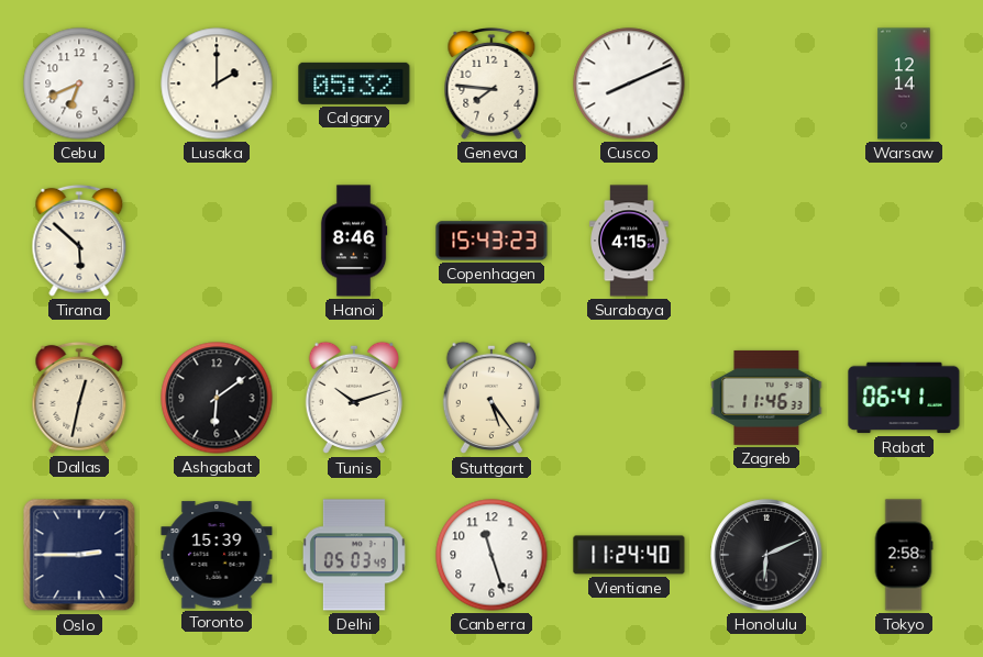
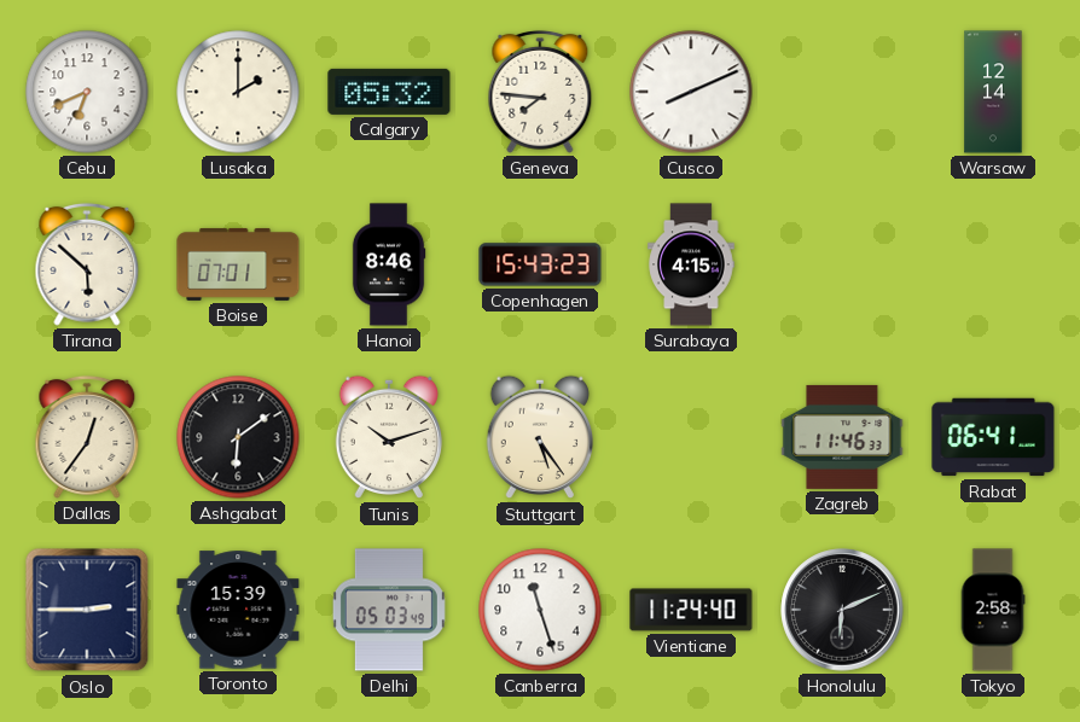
Boise: none -> 07:01
Dallas: 12:32 -> 12:36
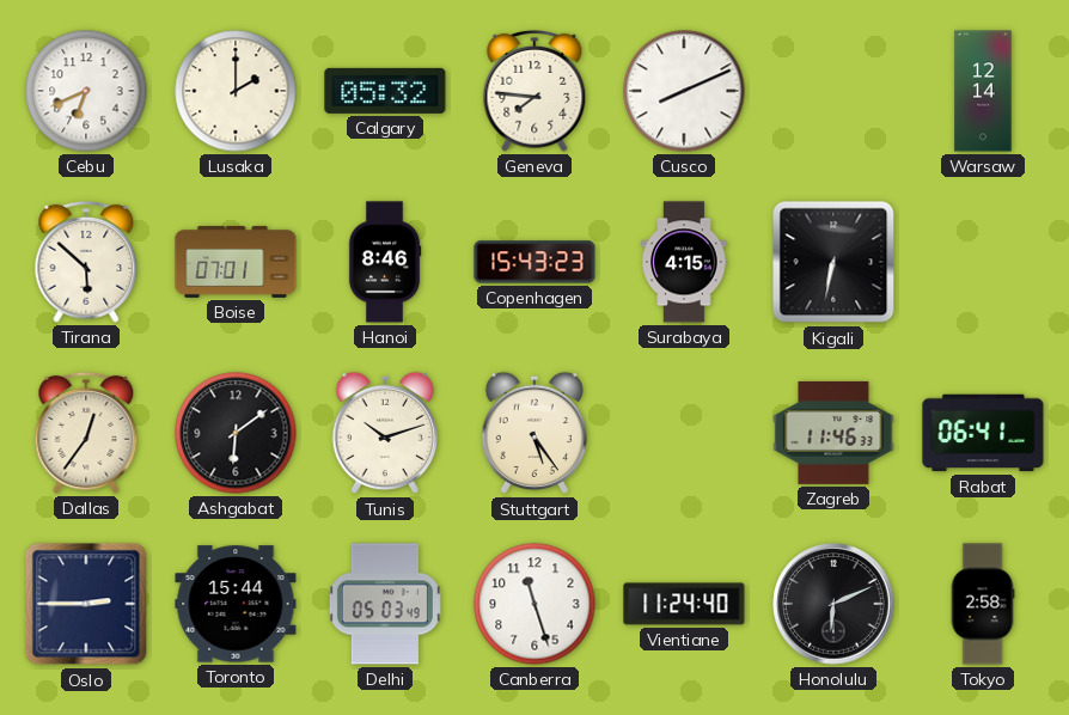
Kigali: none -> 6:32
Toronto: 15:39 -> 15:44
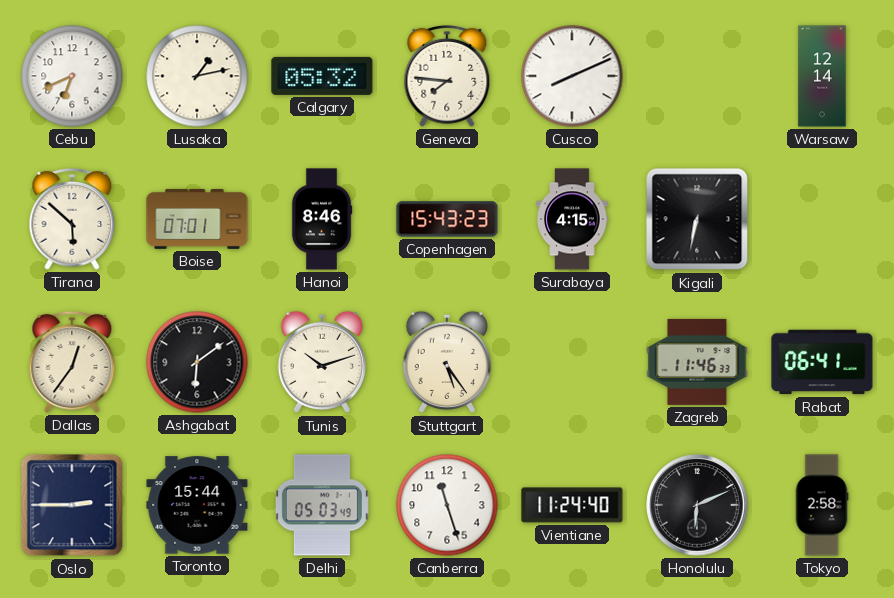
Lusaka: 2:00 -> 1:13
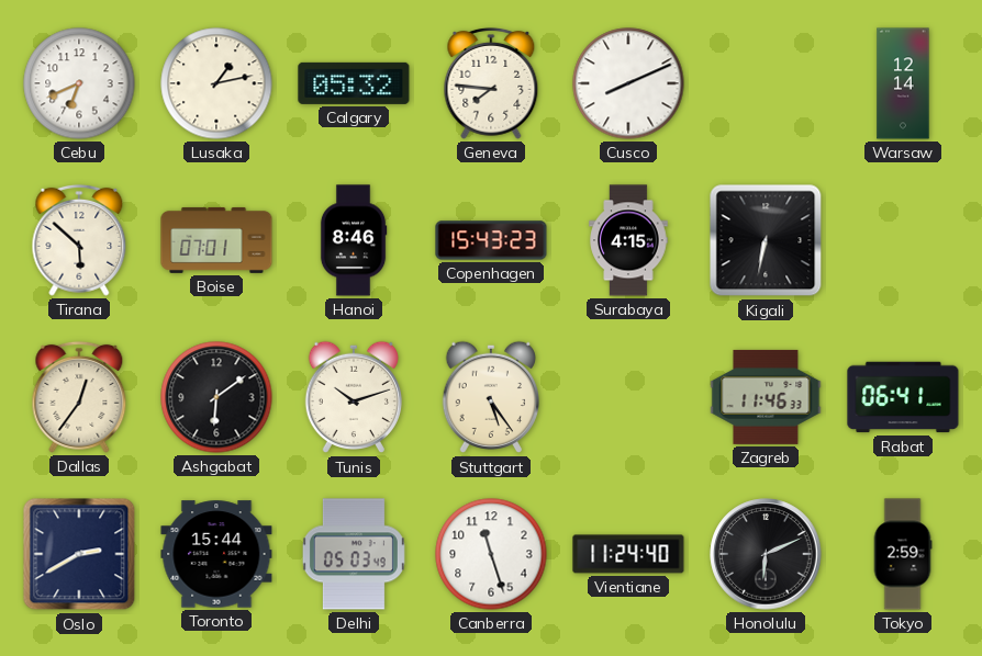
Oslo: 2:45 -> 2:40
Tokyo: 2:58 -> 2:59
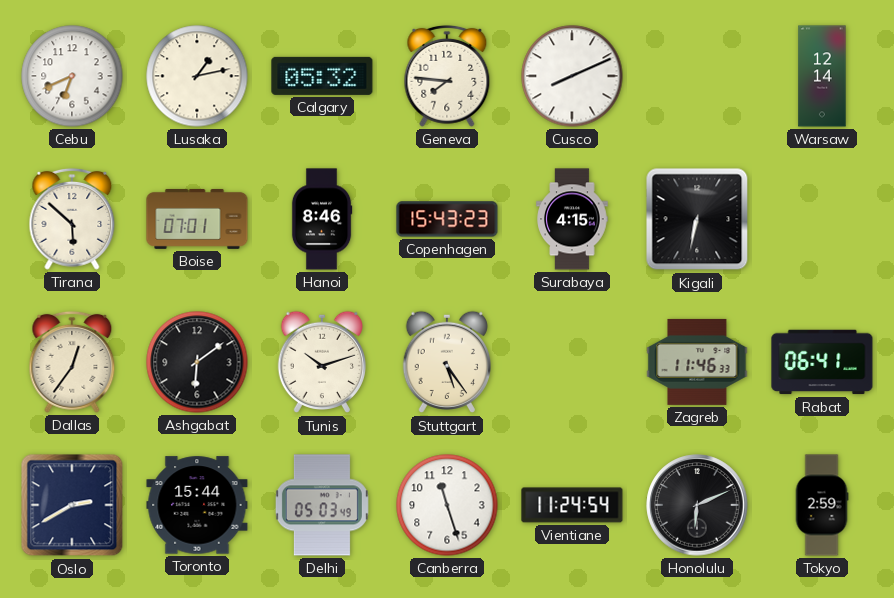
Vientiane: 11:24:40 -> 11:24:54
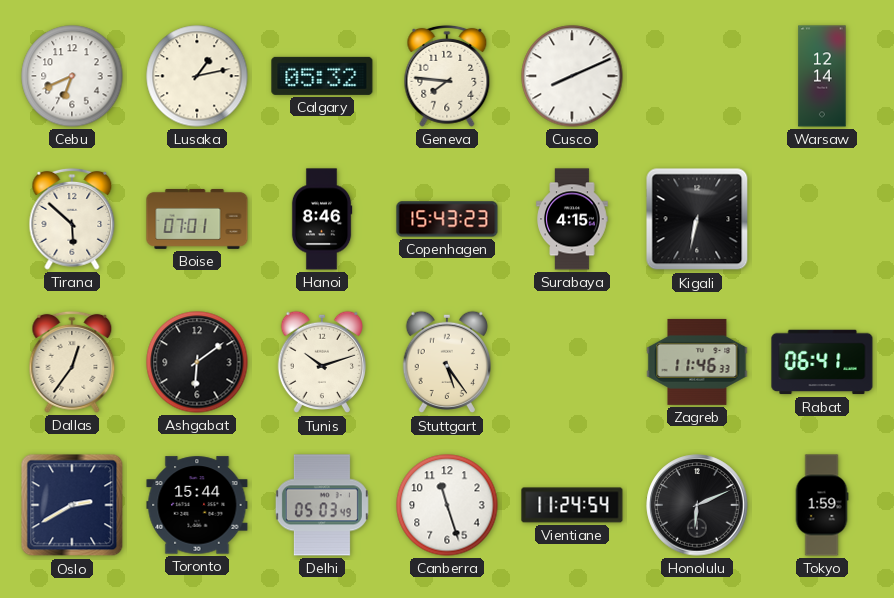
Tokyo: 2:59 -> 1:59
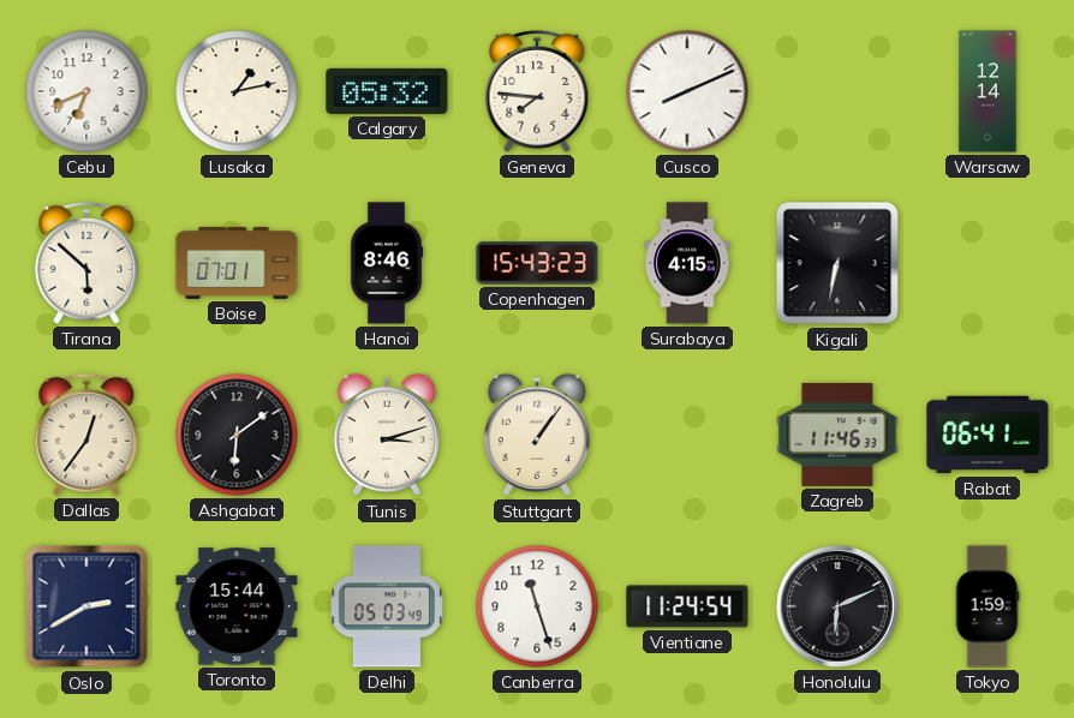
Tunis: 10:12 -> 3:12
Stuttgart: 5:24 -> 1:06
